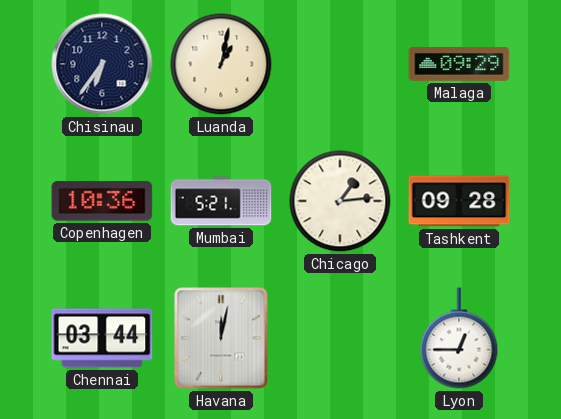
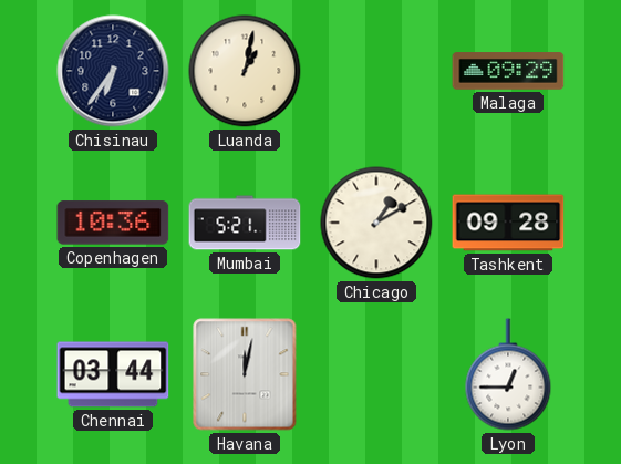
Chicago: 1:14 -> 1:10
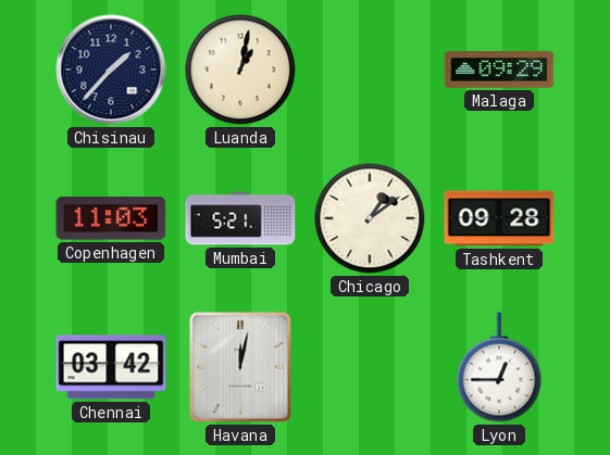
Chisinau: 6:36 -> 1:37
Copenhagen: 10:36 -> 11:03
Chicago: 1:10 -> 1:09
Chennai: 03:44 -> 03:42
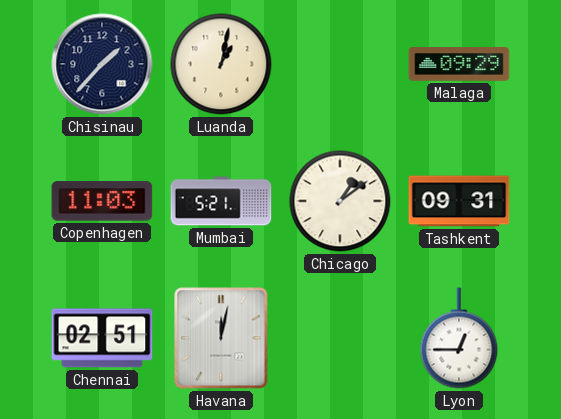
Tashkent: 09:28 -> 09:31
Chennai: 03:42 -> 02:51
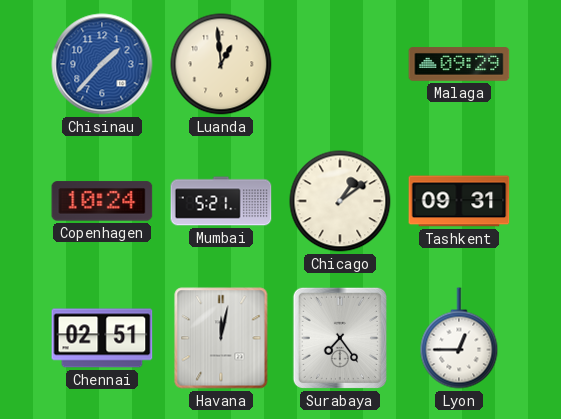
Chisinau dial: navy -> blue
Luanda: 1:02 -> 12:59
Copenhagen: 11:03 -> 10:24
Surabaya: none -> 7:24
